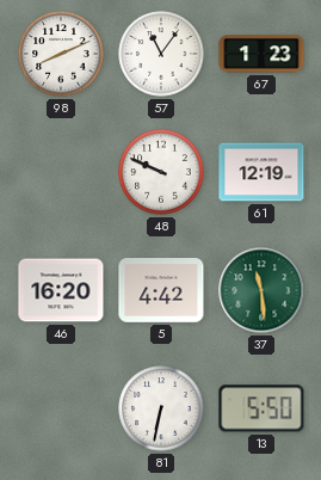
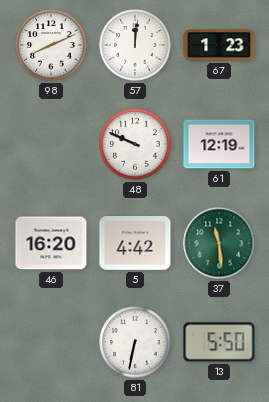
57: 11:06 -> 12:01
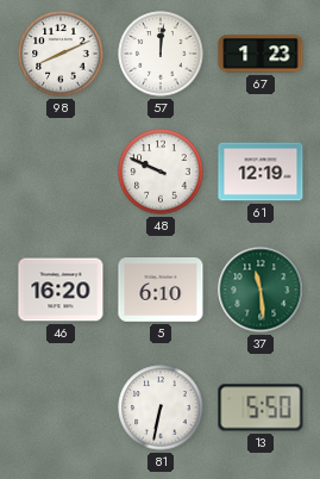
5: 4:42 -> 6:10
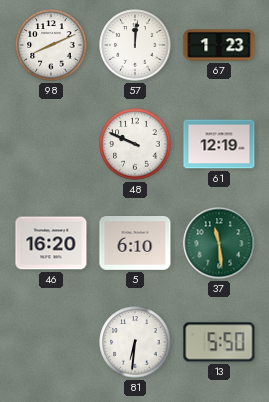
81: 6:32 -> 6:31
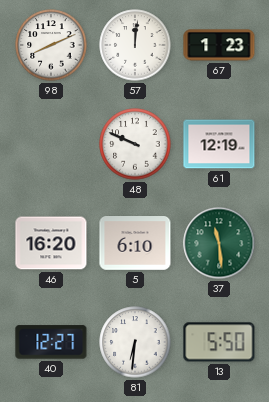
40: none -> 12:27
